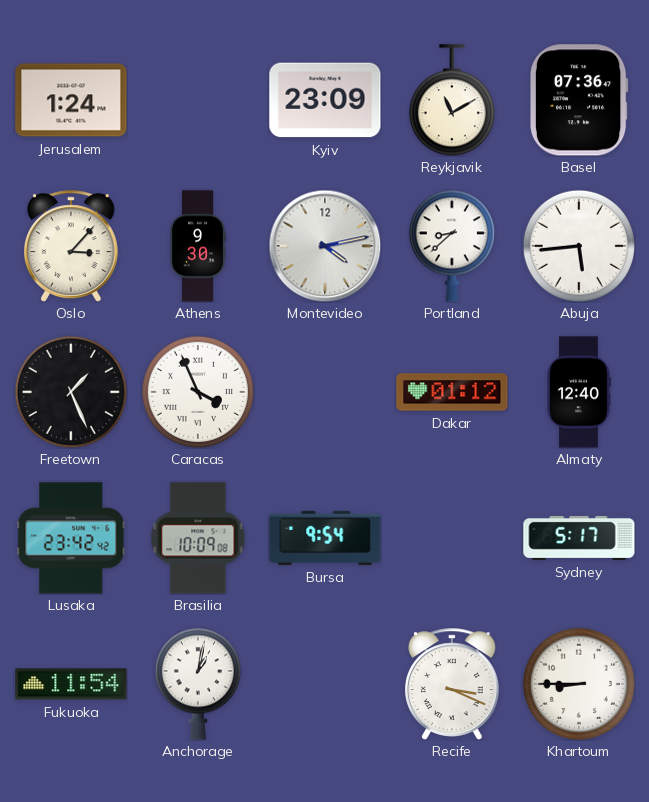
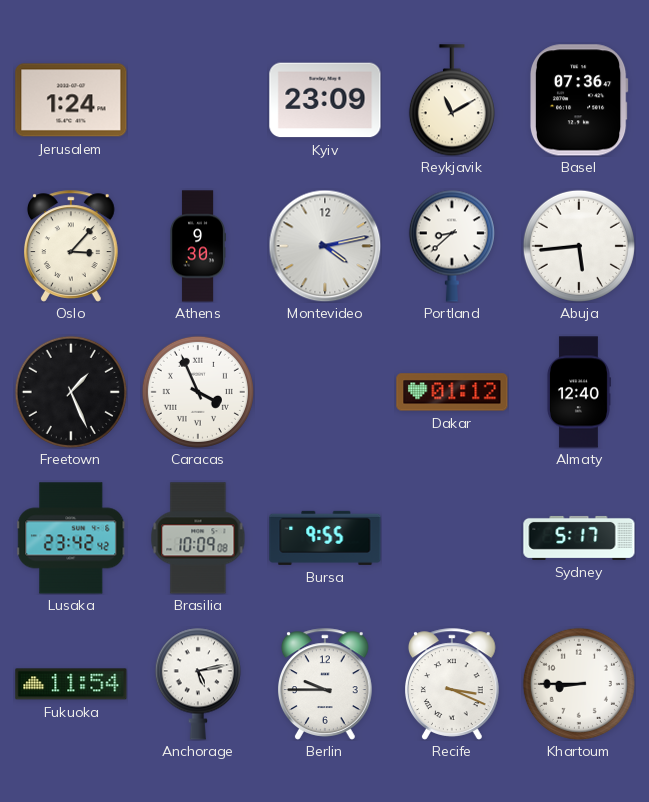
Bursa: 9:54 -> 9:55
Anchorage: 1:02 -> 5:13
Berlin: none -> 9:45
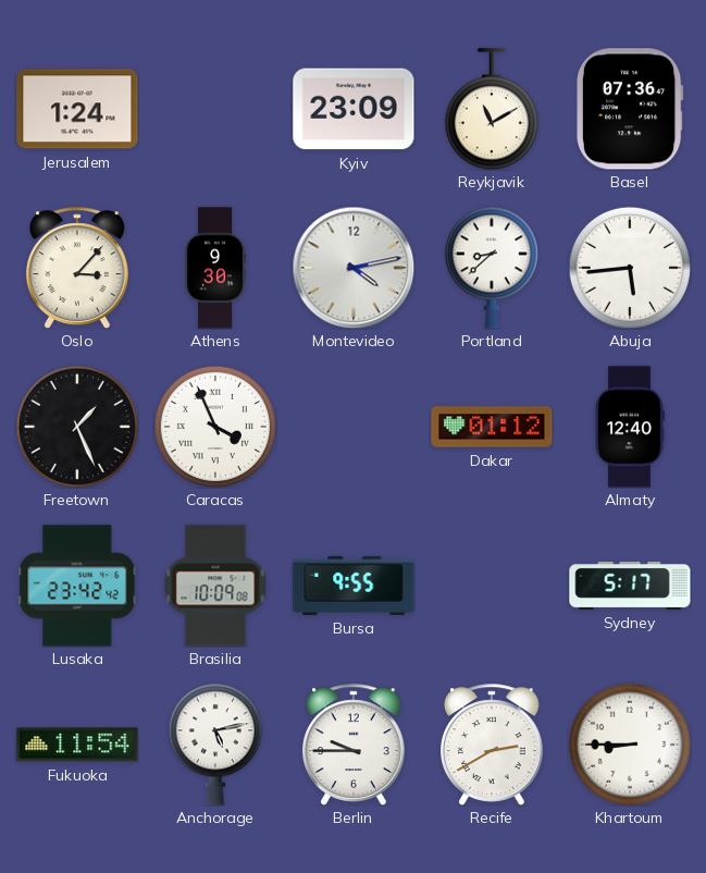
Recife: 3:19 -> 2:40
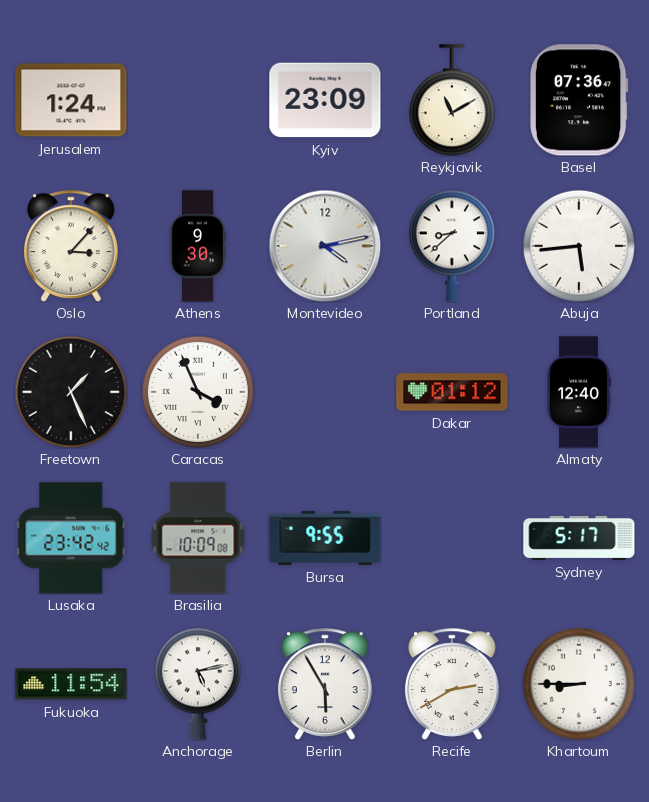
Berlin: 9:45 -> 5:55
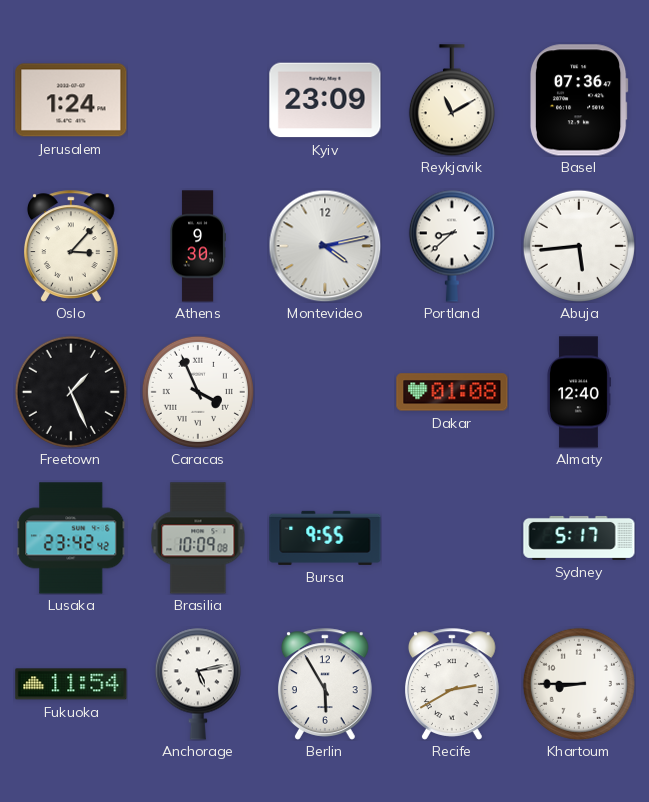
Dakar: 01:12 -> 01:08
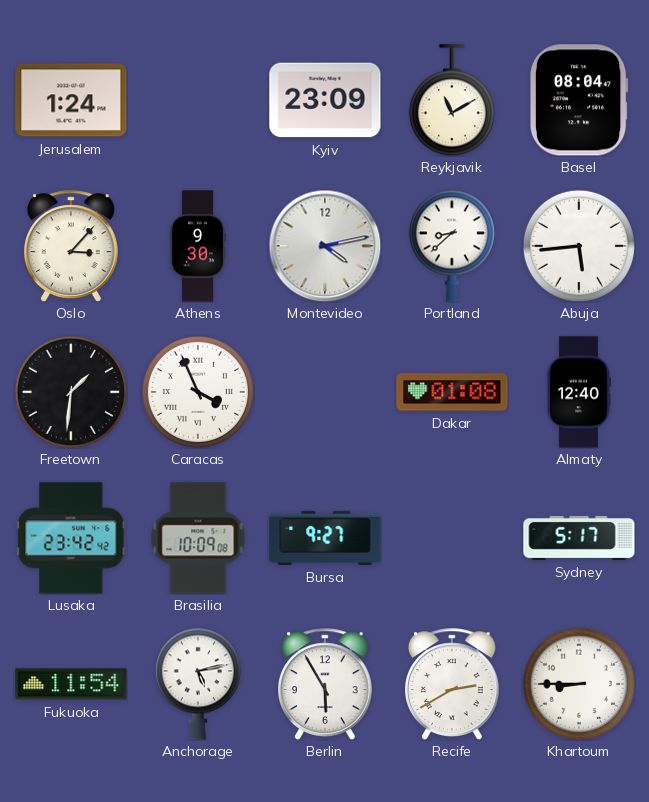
Basel: 07:36 -> 08:04
Freetown: 1:26 -> 1:31
Bursa: 9:55 -> 9:27
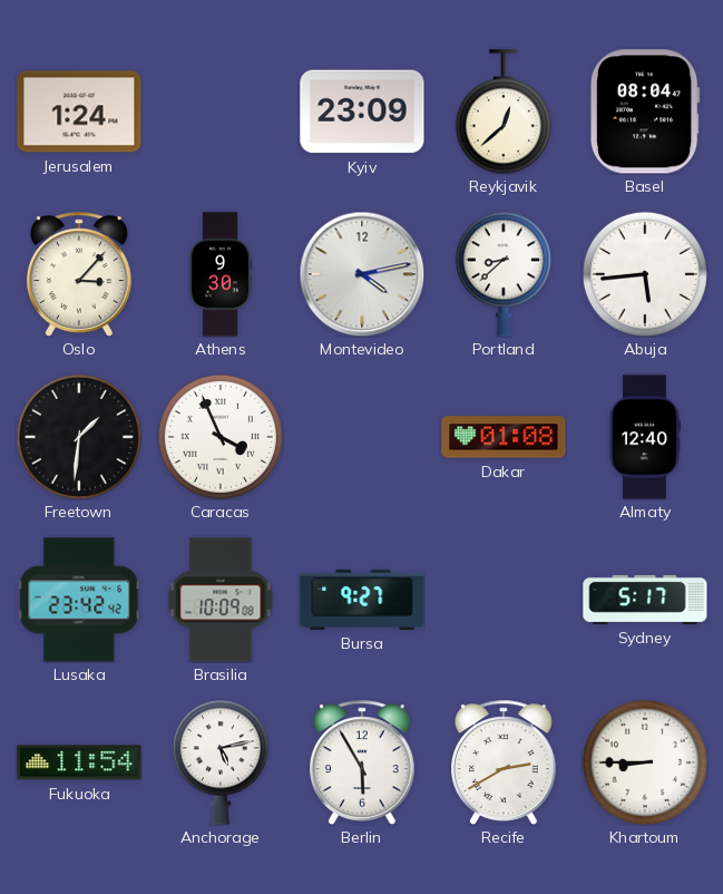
Reykjavik: 11:10 -> 12:38
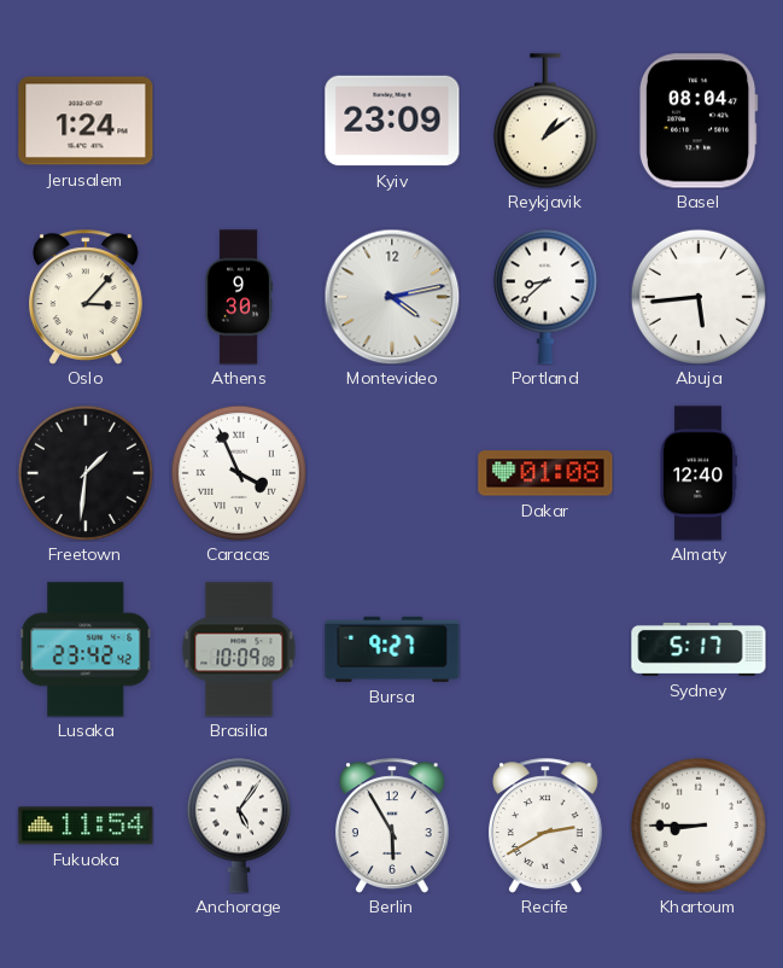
Reykjavik: 12:38 -> 1:09
Anchorage: 5:13 -> 5:06
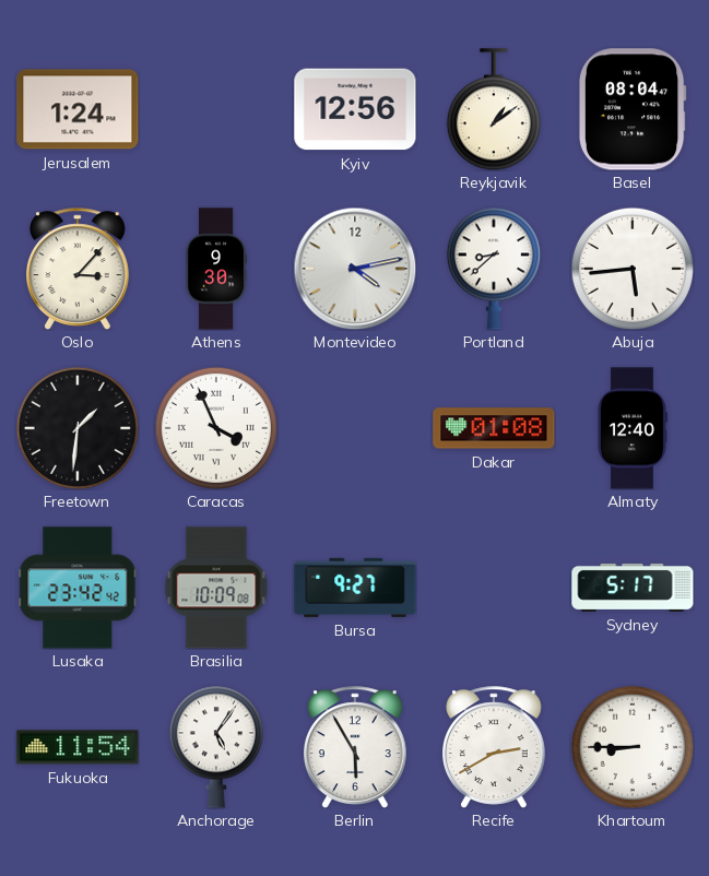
Kyiv: 23:09 -> 12:56
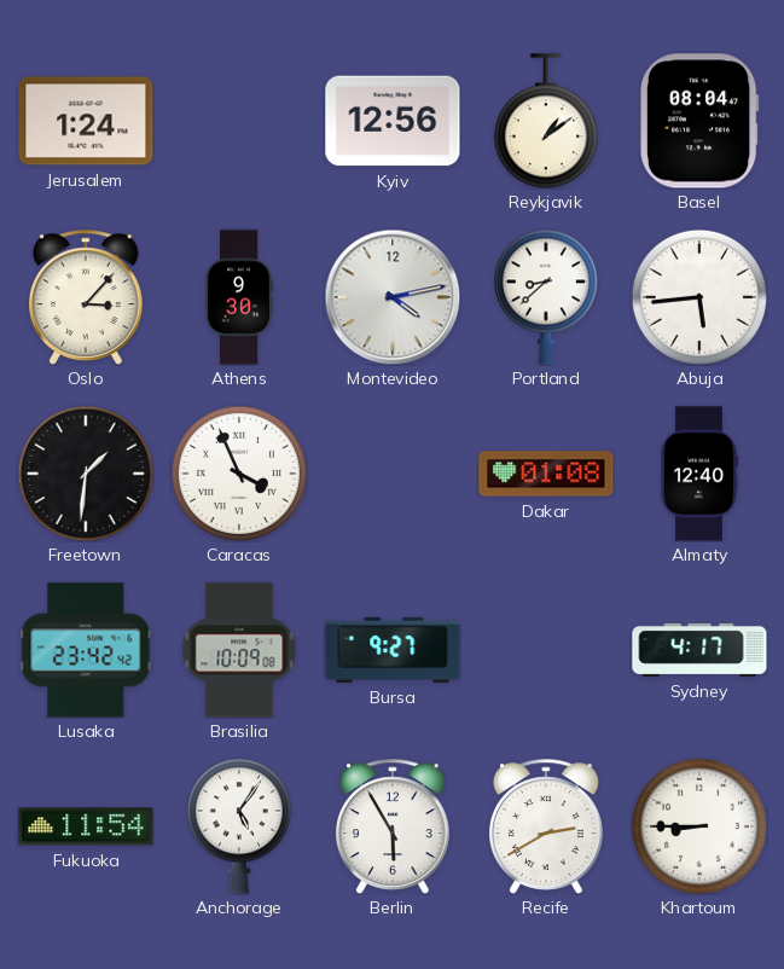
Sydney: 5:17 -> 4:17
